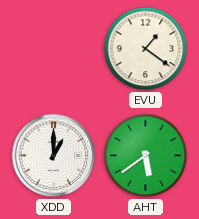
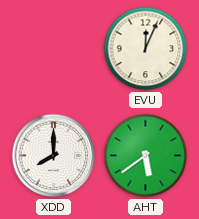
EVU: 1:21 -> 12:04
XDD: 1:00 -> 8:00
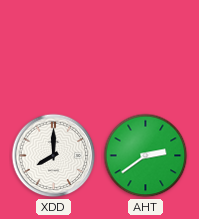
EVU: 12:04 -> none
AHT: 5:39 -> 2:39
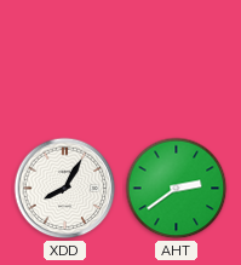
XDD: 8:00 -> 8:05
